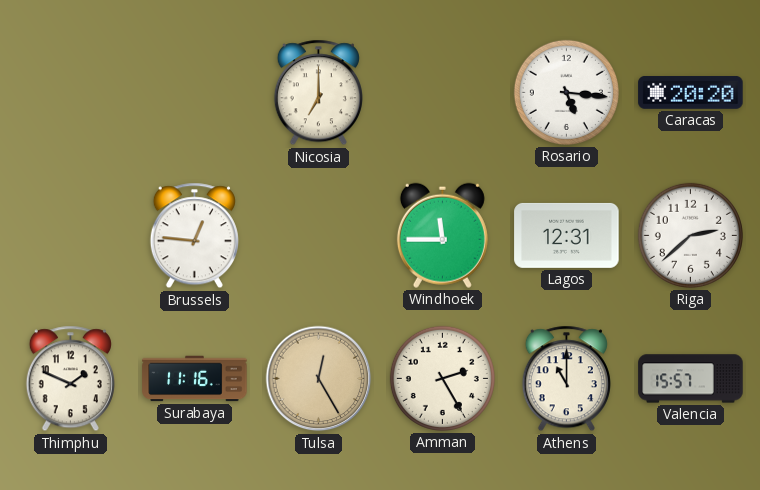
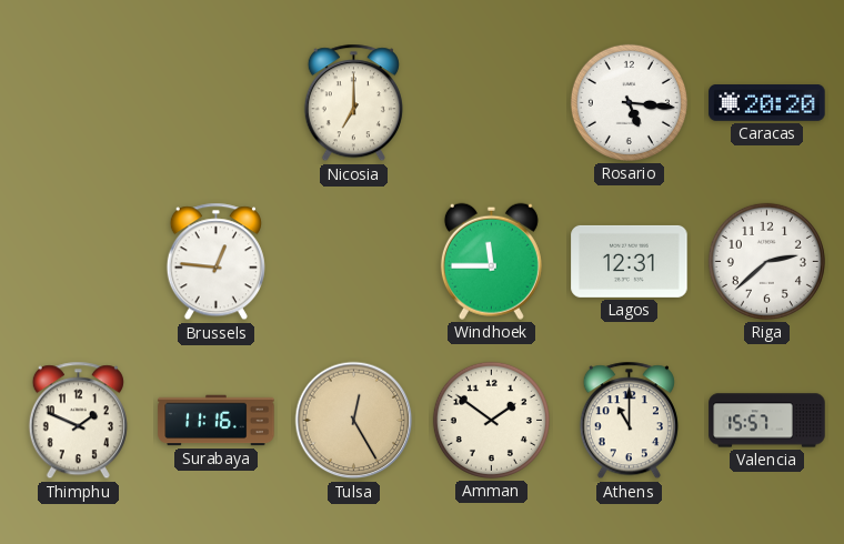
Amman: 2:25 -> 1:51
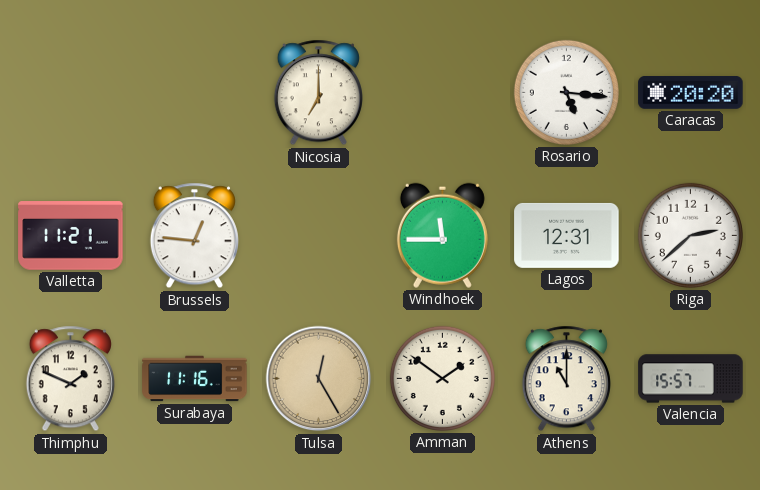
Valletta: none -> 11:21
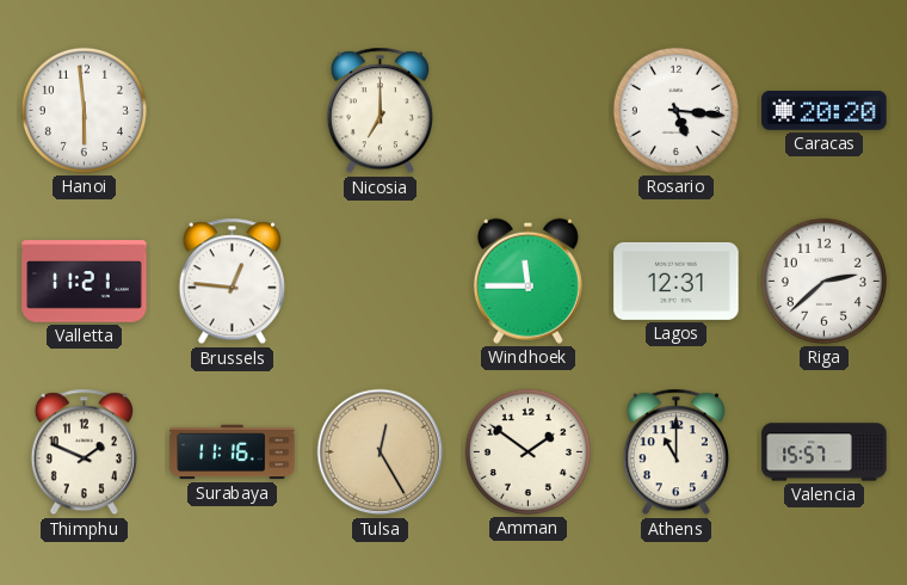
Hanoi: none -> 5:59
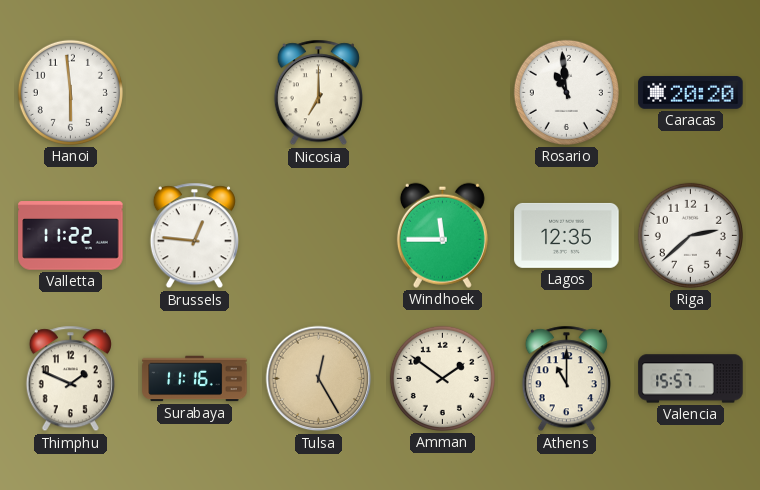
Rosario: 5:16 -> 10:59
Valletta: 11:21 -> 11:22
Lagos: 12:31 -> 12:35
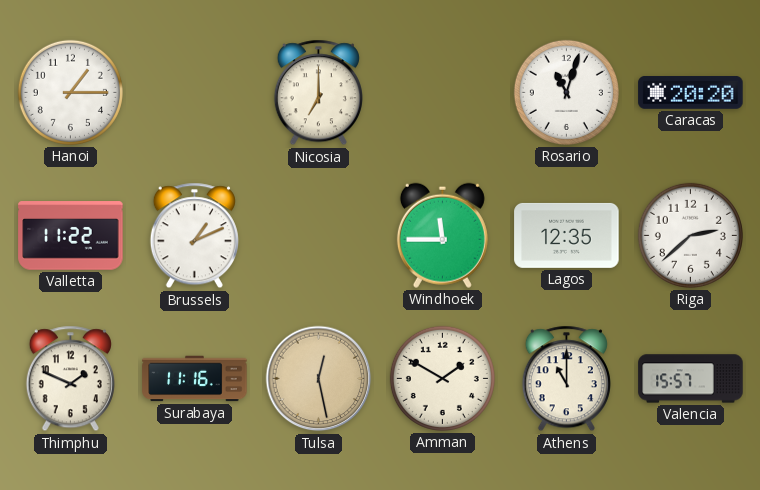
Hanoi: 5:59 -> 1:15
Rosario: 10:59 -> 11:03
Brussels: 12:46 -> 1:11
Tulsa: 12:25 -> 12:28
Amman: 1:51 -> 1:50
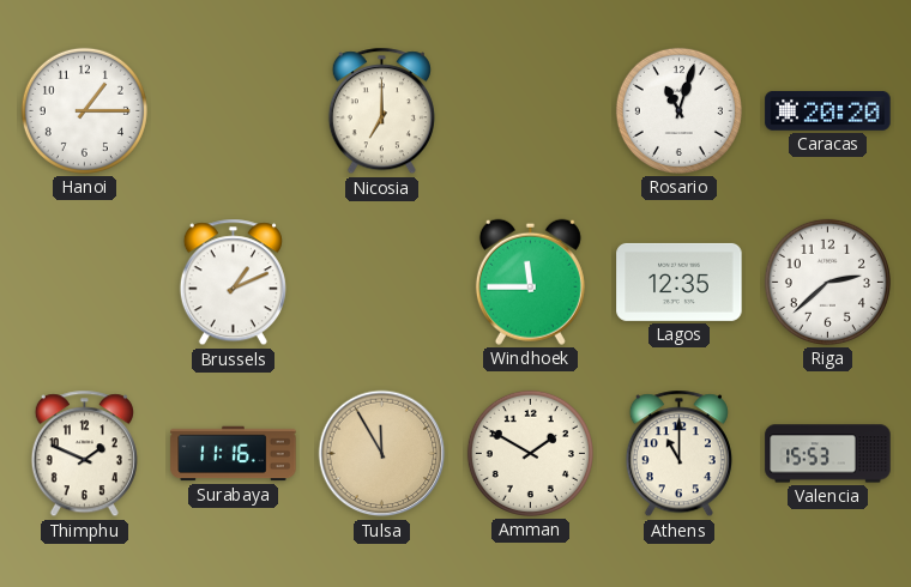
Valletta: 11:22 -> none
Tulsa: 12:28 -> 11:55
Valencia: 15:57 -> 15:53
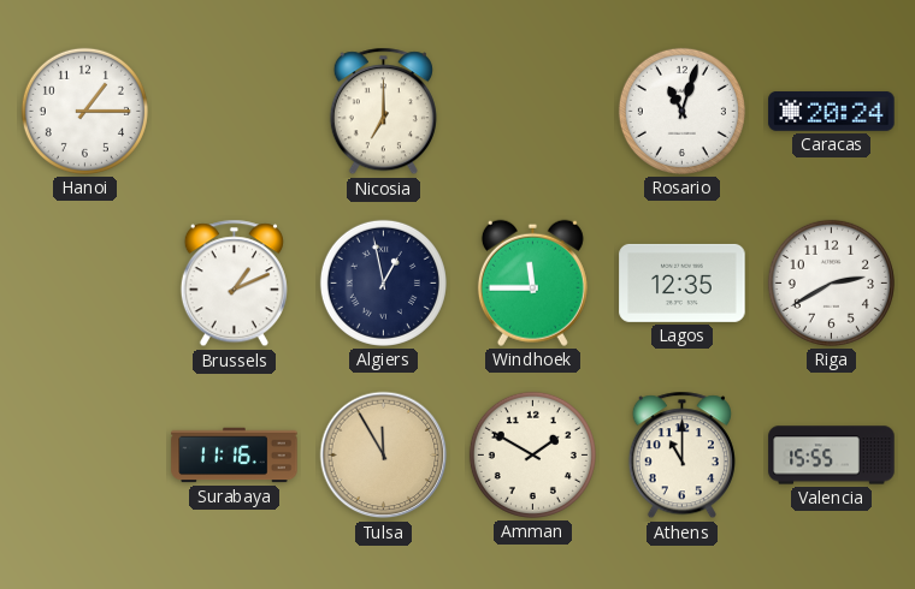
Caracas: 20:20 -> 20:24
Algiers: none -> 12:58
Riga: 2:38 -> 2:40
Thimphu: 1:49 -> none
Valencia: 15:53 -> 15:55
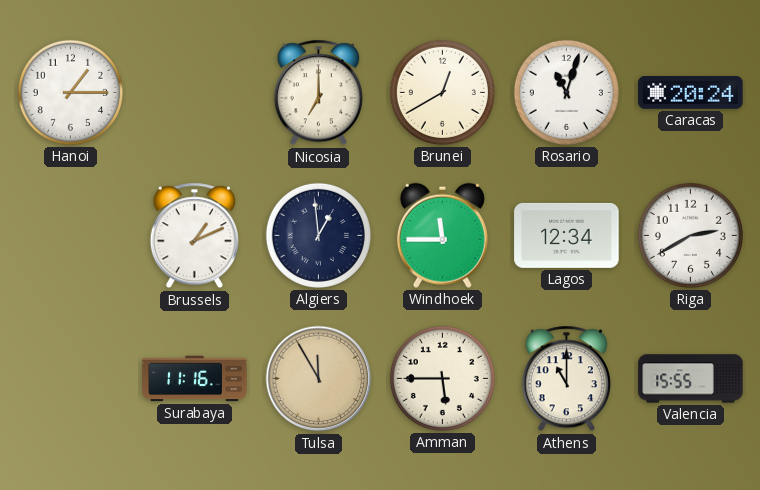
Brunei: none -> 12:40
Algiers: 12:58 -> 12:59
Lagos: 12:35 -> 12:34
Amman: 1:50 -> 5:45
